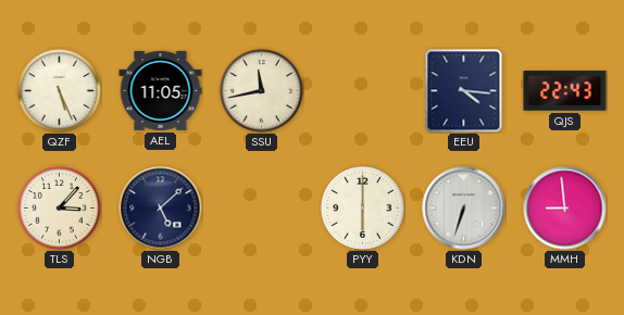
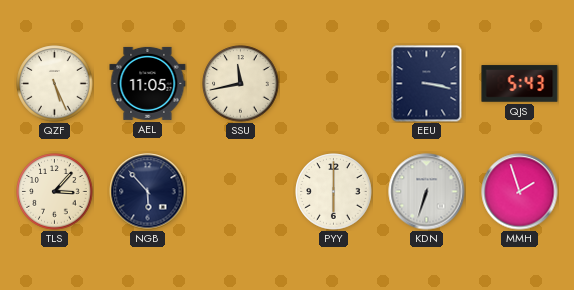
EEU: 4:16 -> 3:17
QJS: 22:43 -> 5:43
NGB: 5:08 -> 5:53
MMH: 8:59 -> 1:57
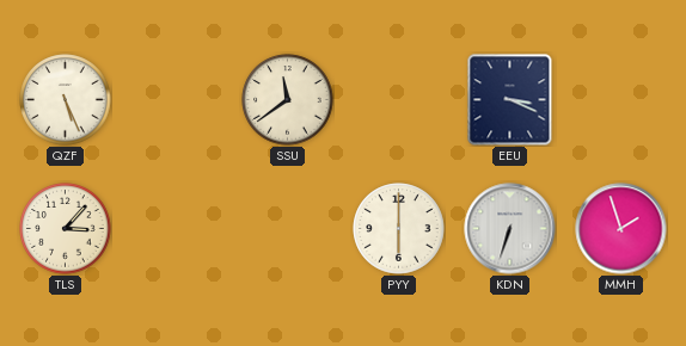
AEL: 11:05 -> none
SSU: 11:43 -> 11:39
EEU: 3:17 -> 3:19
QJS: 5:43 -> none
NGB: 5:53 -> none
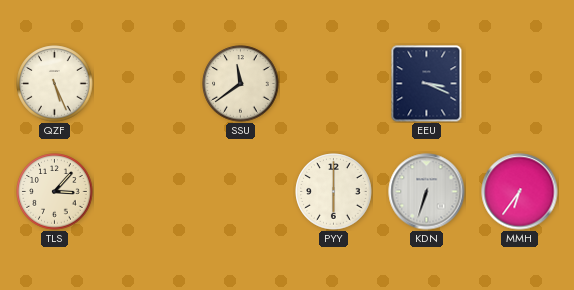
MMH: 1:57 -> 6:36
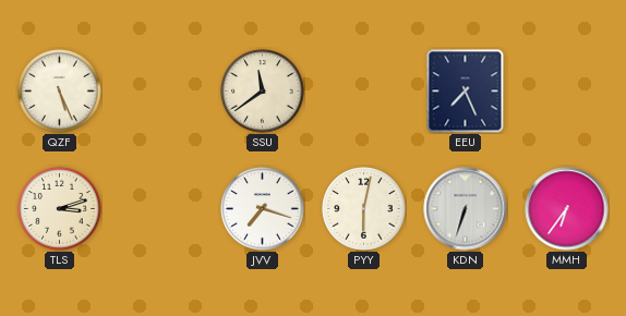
EEU: 3:19 -> 7:26
TLS: 3:07 -> 3:12
JVV: none -> 7:18
PYY: 6:00 -> 6:02
